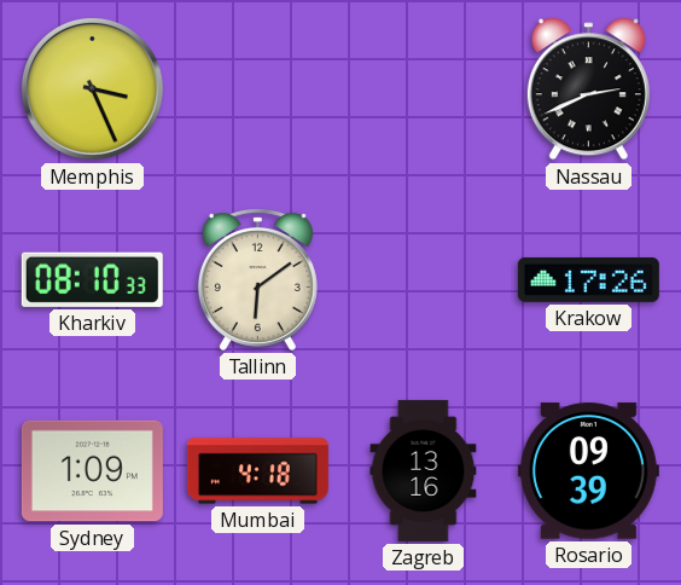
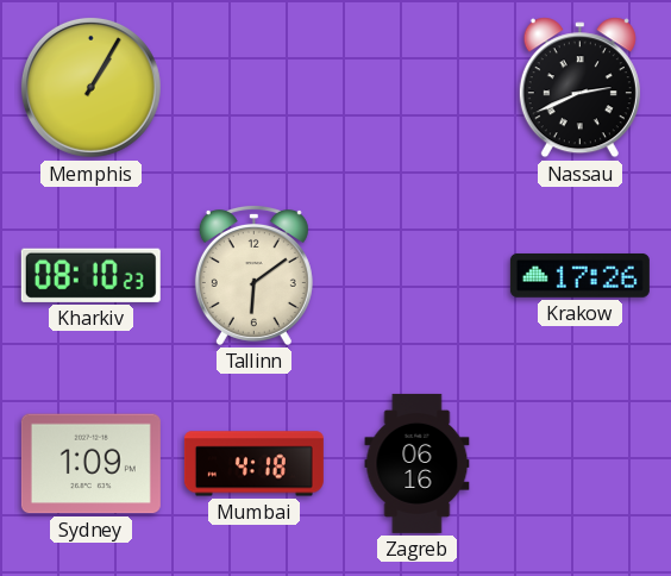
Memphis: 3:26 -> 1:05
Kharkiv: 08:10:33 -> 08:10:23
Zagreb: 13:16 -> 06:16
Rosario: 09:39 -> none
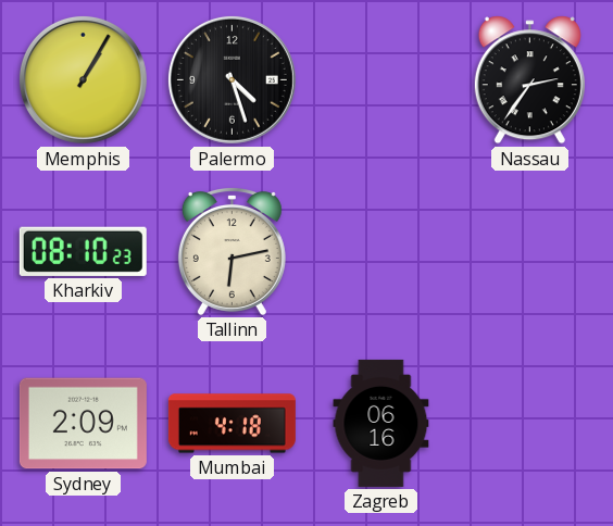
Palermo: none -> 4:27
Nassau: 2:41 -> 2:36
Tallinn: 6:09 -> 6:13
Krakow: 17:26 -> none
Sydney: 1:09 -> 2:09
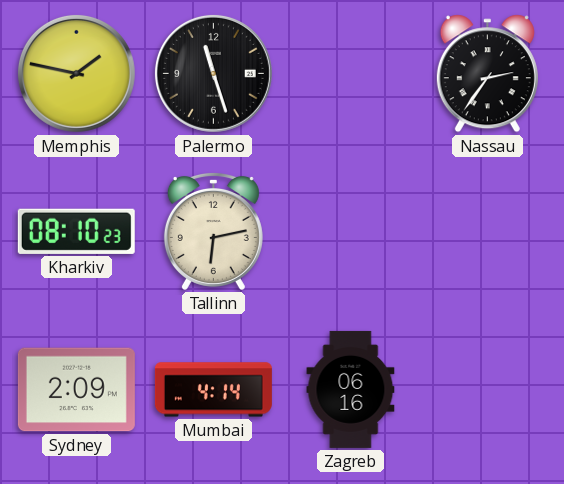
Memphis: 1:05 -> 1:47
Palermo: 4:27 -> 11:27
Mumbai: 4:18 -> 4:14
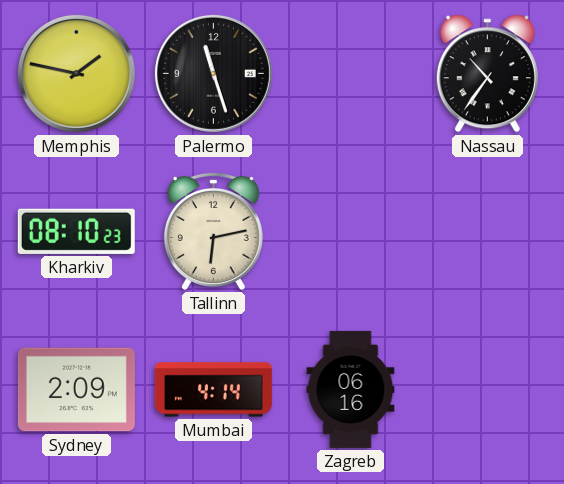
Nassau: 2:36 -> 10:36
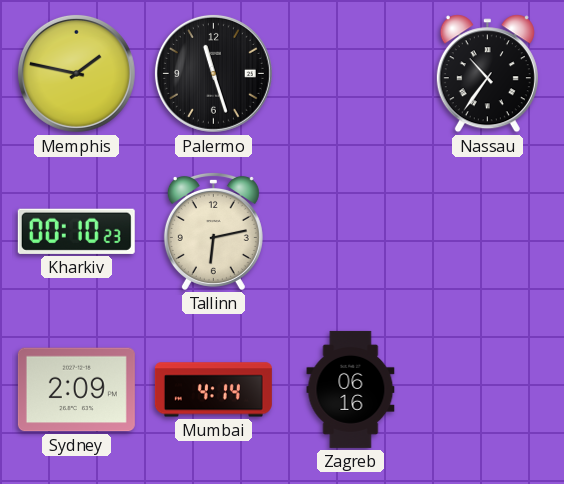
Kharkiv: 08:10 -> 00:10
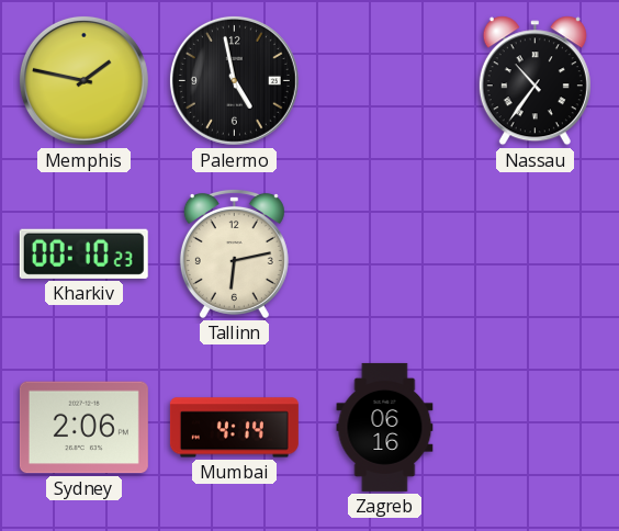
Palermo: 11:27 -> 4:58
Sydney: 2:09 -> 2:06
